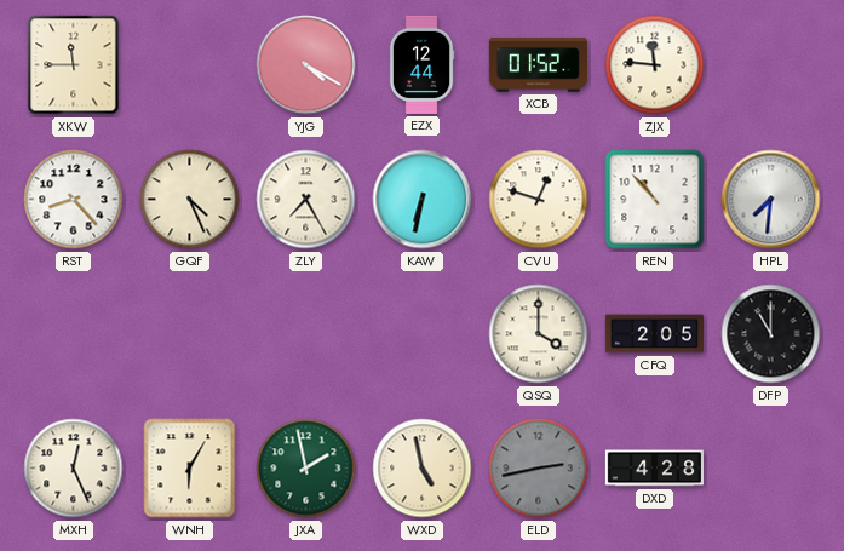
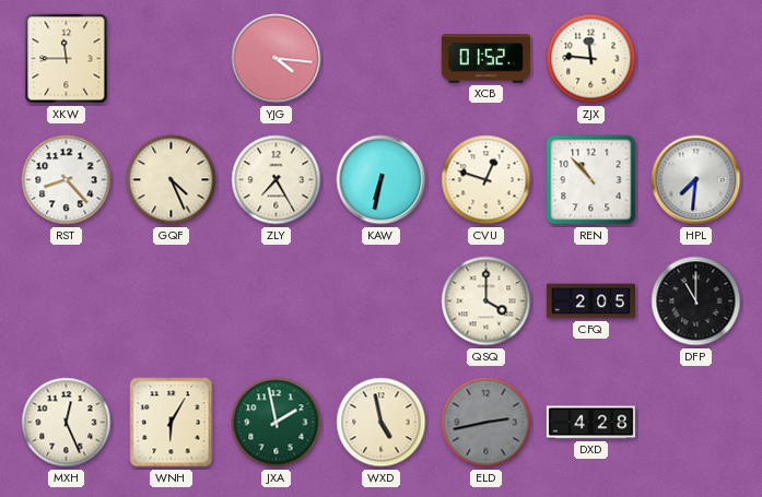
YJG: 4:20 -> 4:16
EZX: 12:44 -> none
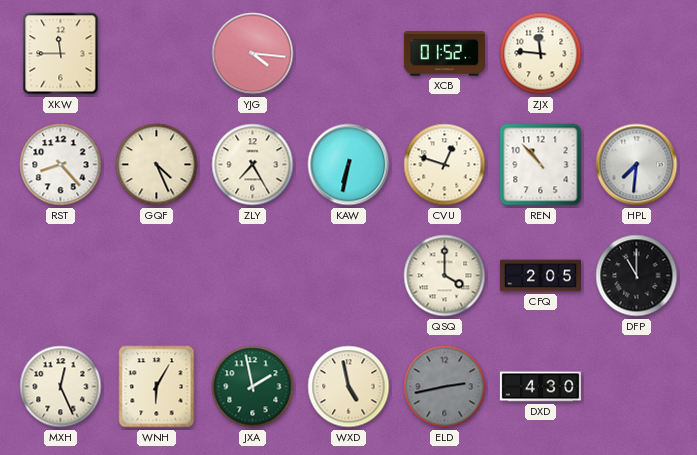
DXD: 4:28 -> 4:30
